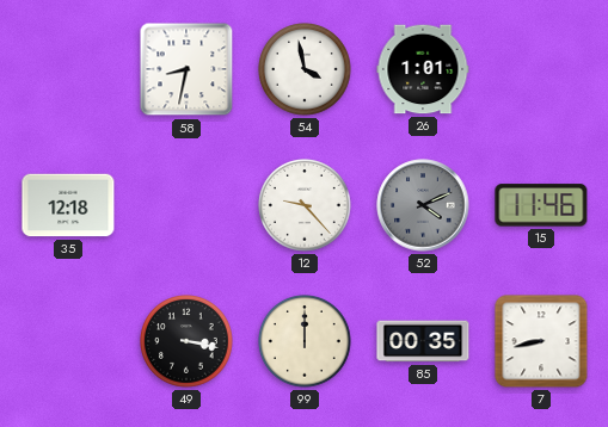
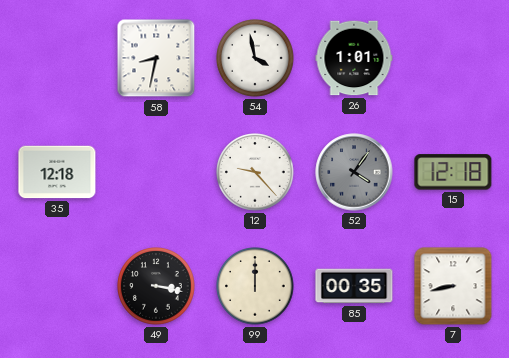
52: 4:11 -> 4:06
15: 11:46 -> 12:18
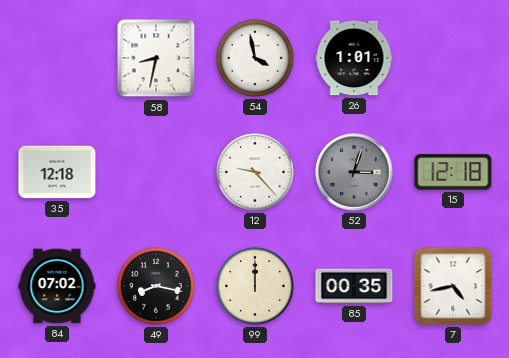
52: 4:06 -> 3:03
84: none -> 07:02
49: 3:17 -> 8:17
7: 8:43 -> 4:43
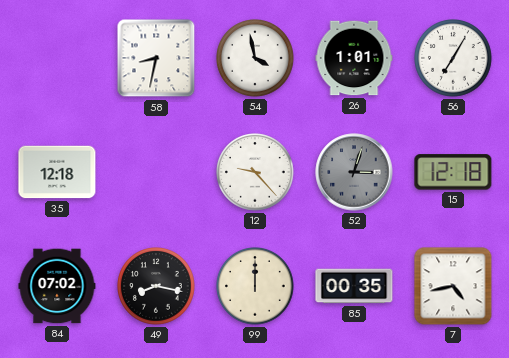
56: none -> 7:05
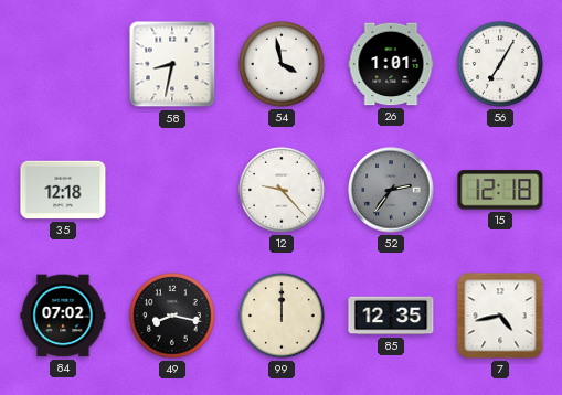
52: 3:03 -> 2:36
85: 00:35 -> 12:35
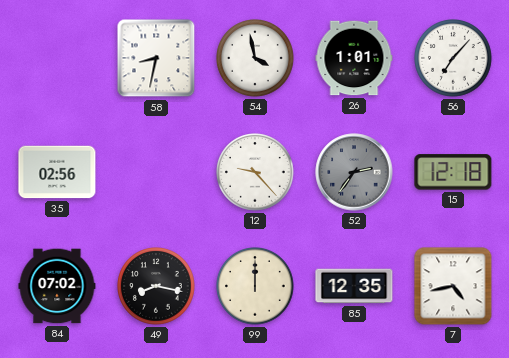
56: 7:05 -> 7:07
35: 12:18 -> 02:56
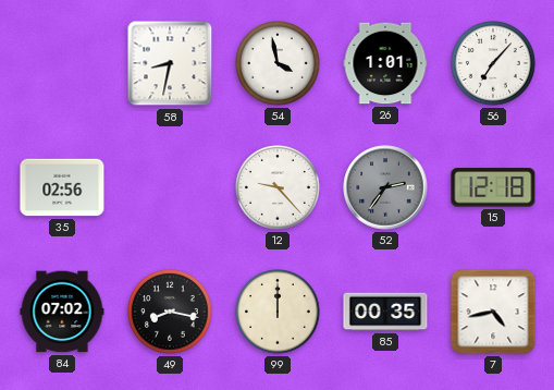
85: 12:35 -> 00:35
